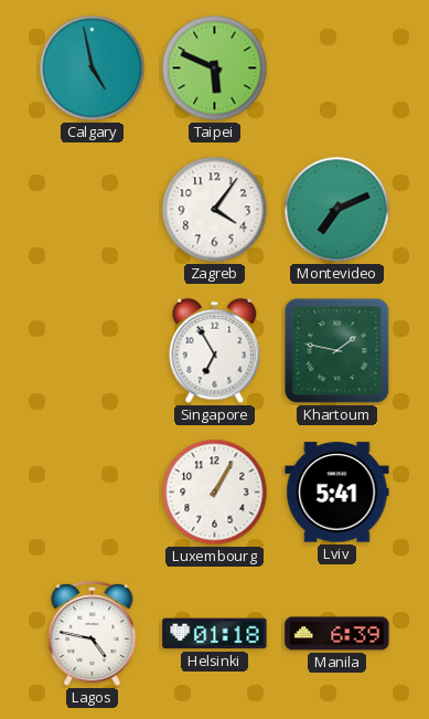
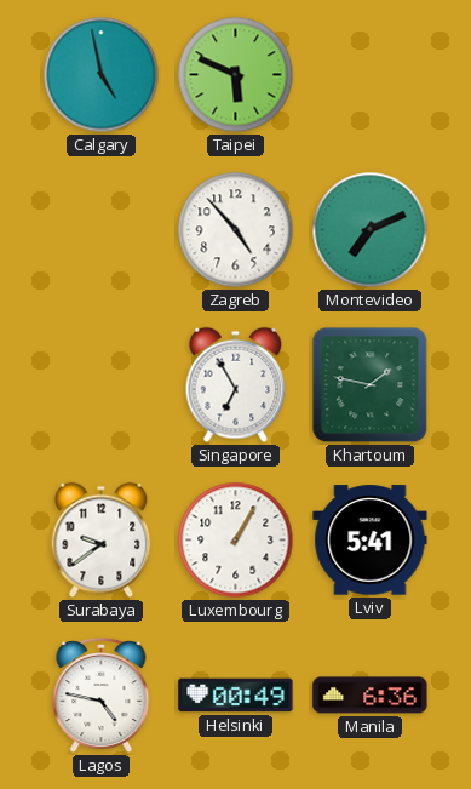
Zagreb: 4:06 -> 4:53
Surabaya: none -> 9:39
Helsinki: 01:18 -> 00:49
Manila: 6:39 -> 6:36
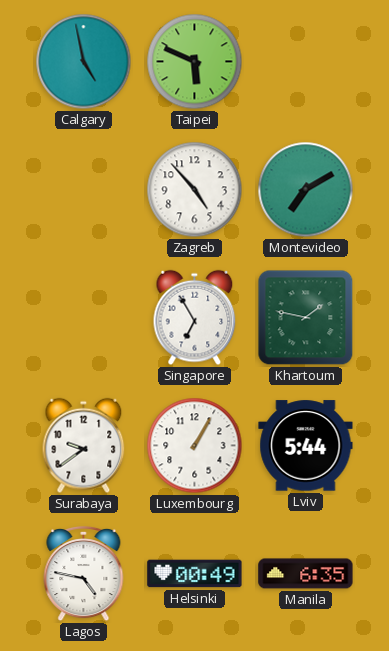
Montevideo: 7:11 -> 7:10
Lviv: 5:41 -> 5:44
Manila: 6:36 -> 6:35
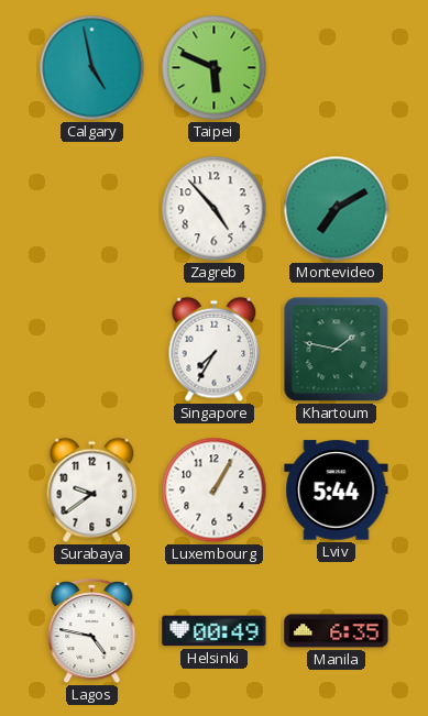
Singapore: 6:55 -> 7:35
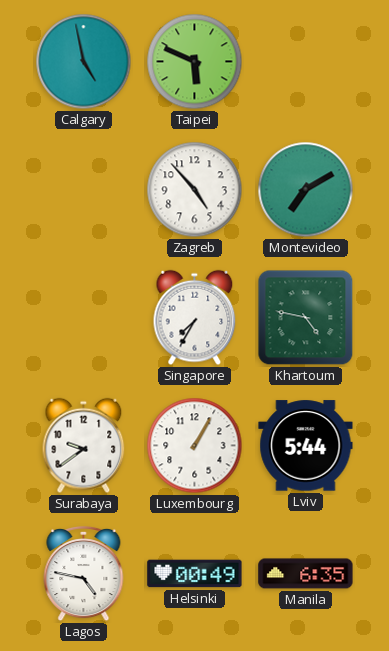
Khartoum: 1:47 -> 4:47
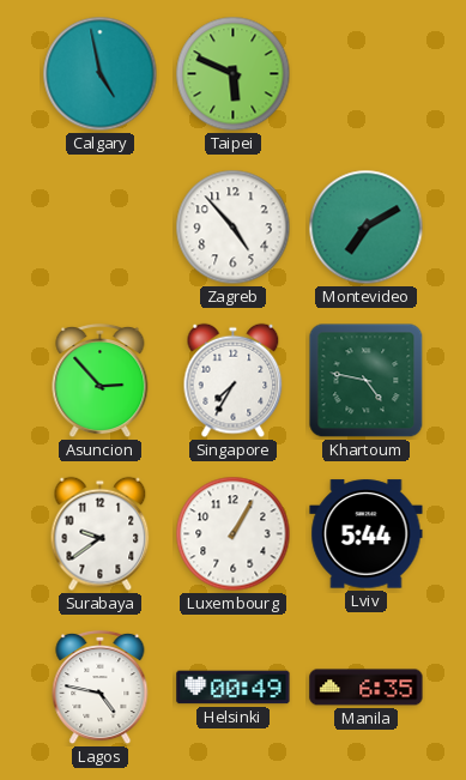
Asuncion: none -> 2:53
